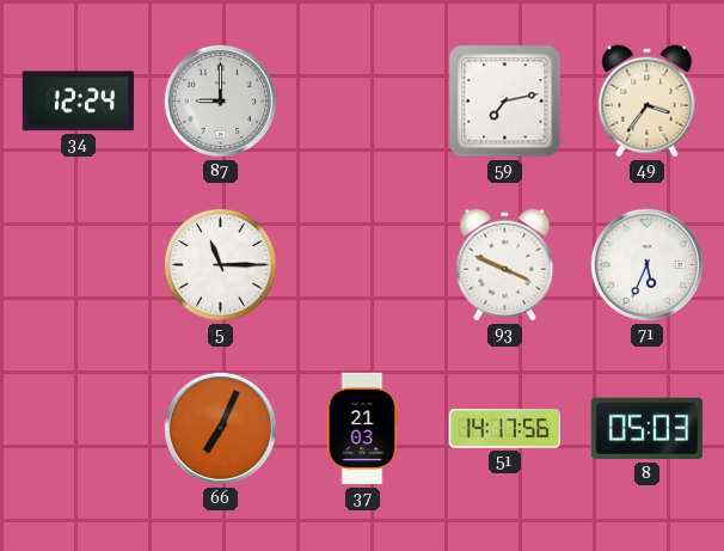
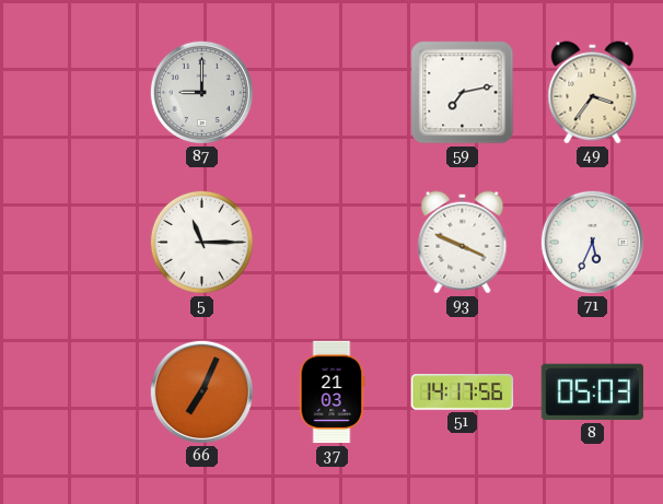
34: 12:24 -> none
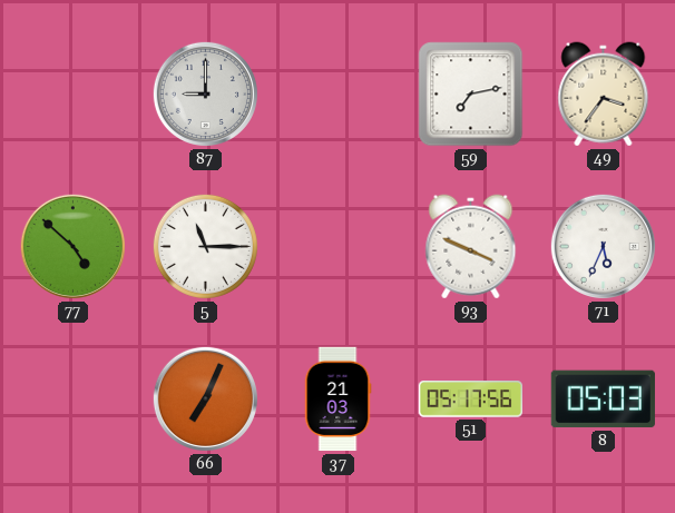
77: none -> 4:52
51: 14:17 -> 05:17
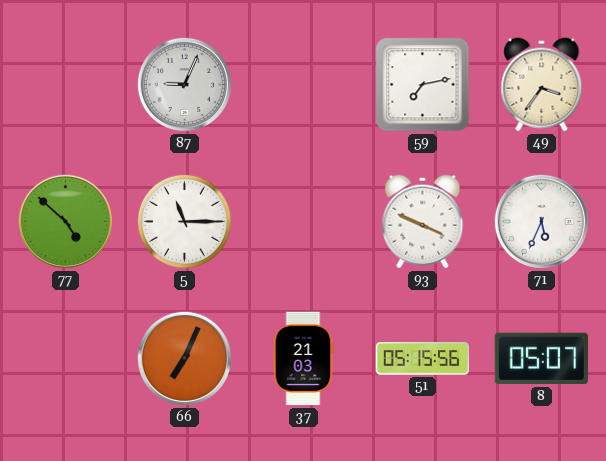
87: 9:00 -> 9:04
51: 05:17 -> 05:15
8: 05:03 -> 05:07
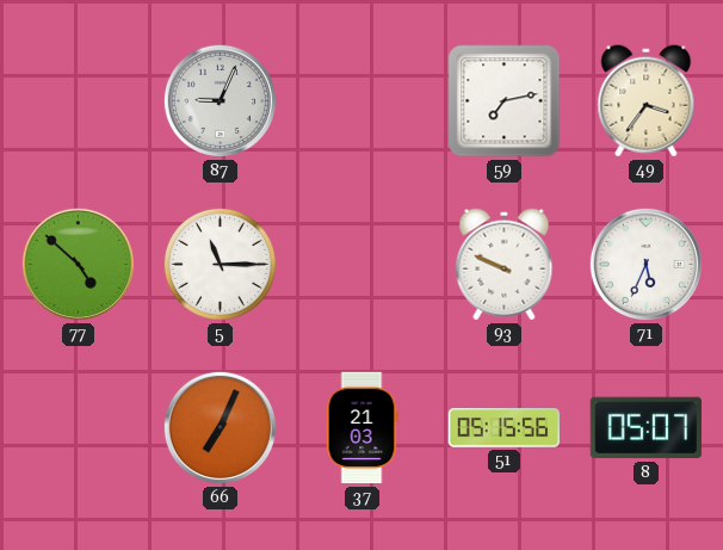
93: 3:49 -> 9:49
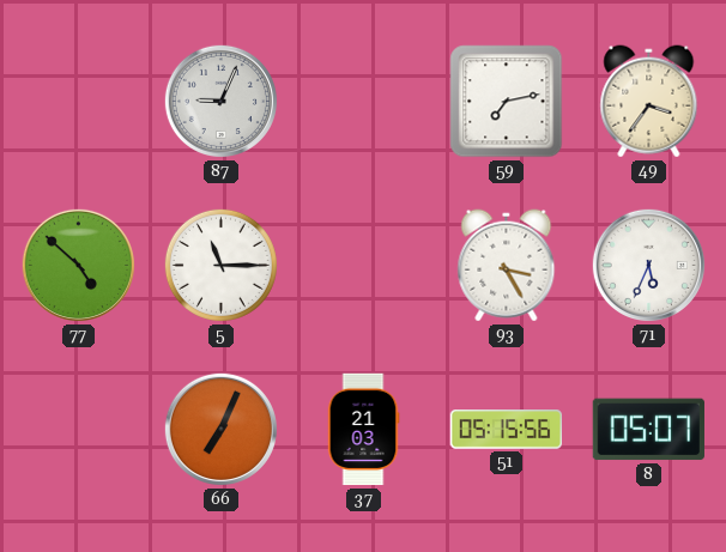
93: 9:49 -> 3:25
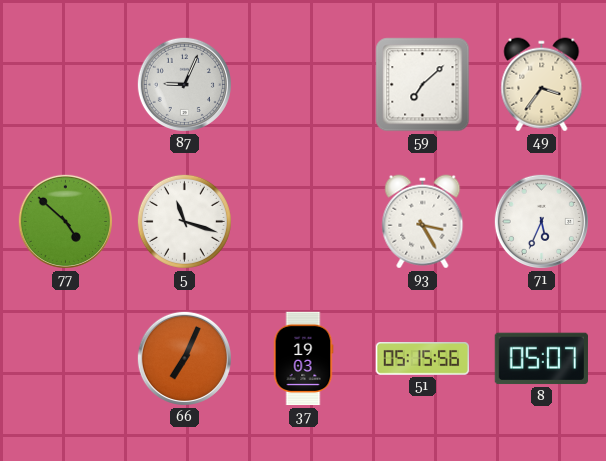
59: 7:13 -> 7:08
5: 11:15 -> 11:18
37: 21:03 -> 19:03
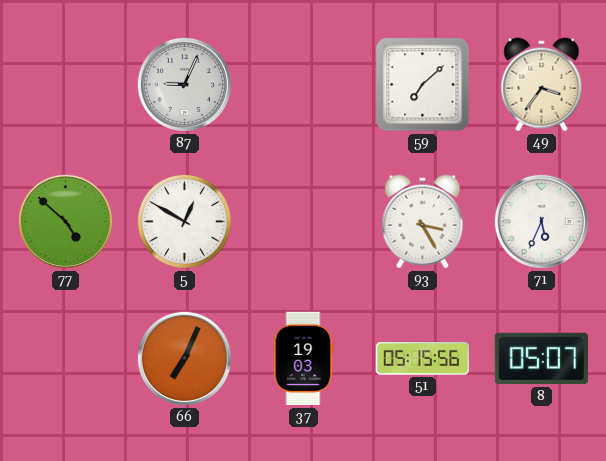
5: 11:18 -> 12:50
